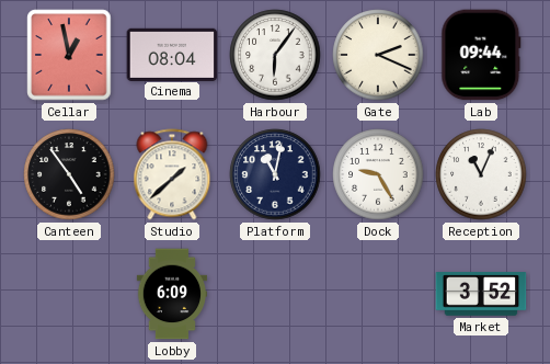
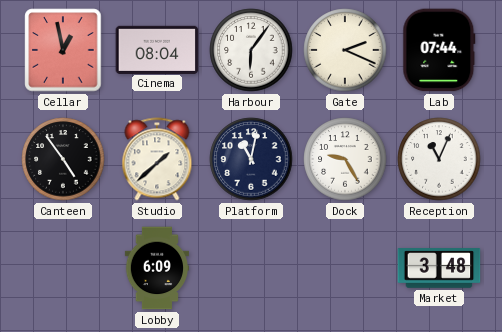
Lab: 09:44 -> 07:44
Market: 3:52 -> 3:48
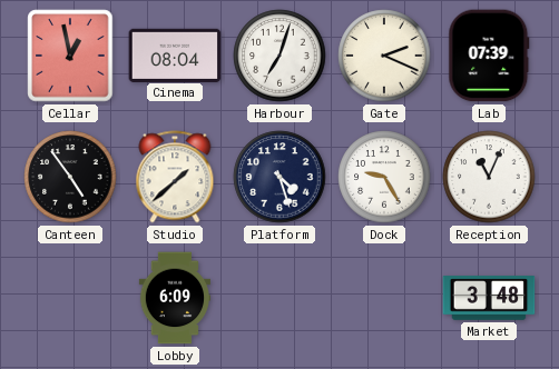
Harbour: 6:06 -> 7:03
Lab: 07:44 -> 07:39
Platform: 11:02 -> 4:27
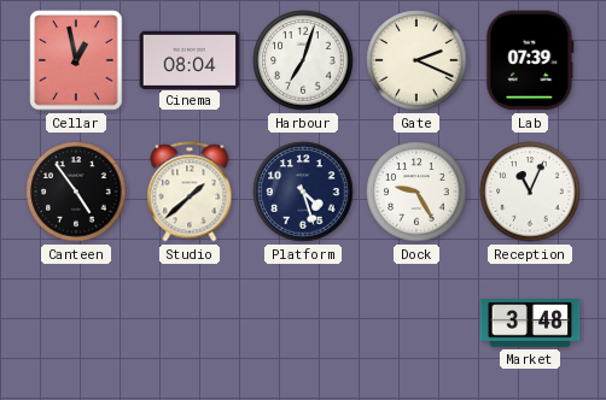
Lobby: 6:09 -> none
